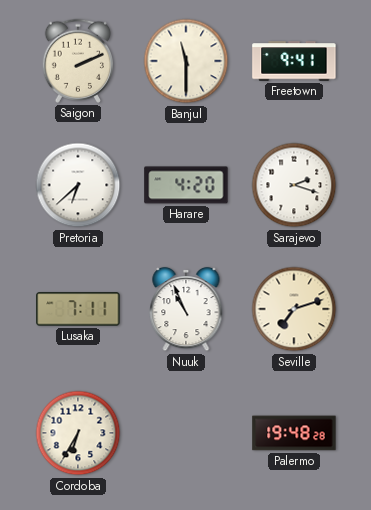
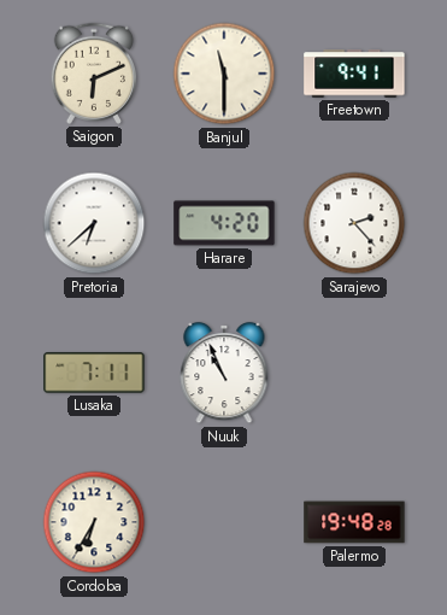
Saigon: 2:11 -> 6:11
Sarajevo: 2:18 -> 2:23
Seville: 7:12 -> none
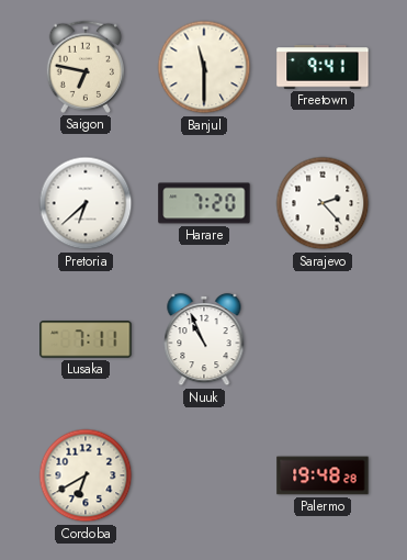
Saigon: 6:11 -> 6:47
Harare: 4:20 -> 7:20
Cordoba: 6:35 -> 6:40
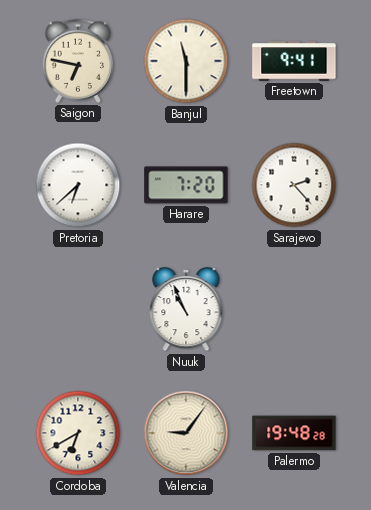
Lusaka: 7:11 -> none
Valencia: none -> 9:06
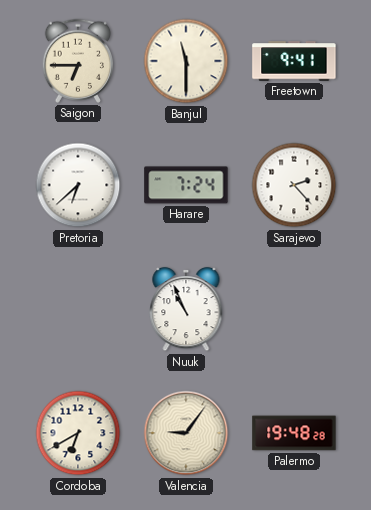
Saigon: 6:47 -> 6:45
Harare: 7:20 -> 7:24
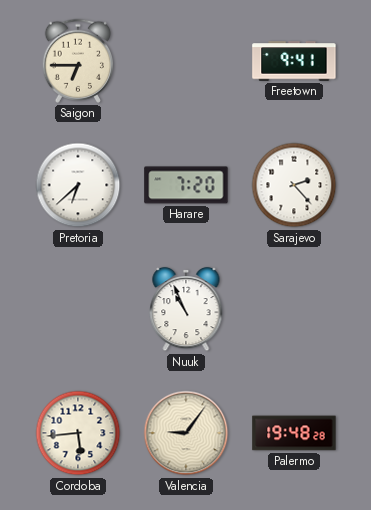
Banjul: 11:30 -> none
Harare: 7:24 -> 7:20
Cordoba: 6:40 -> 5:44
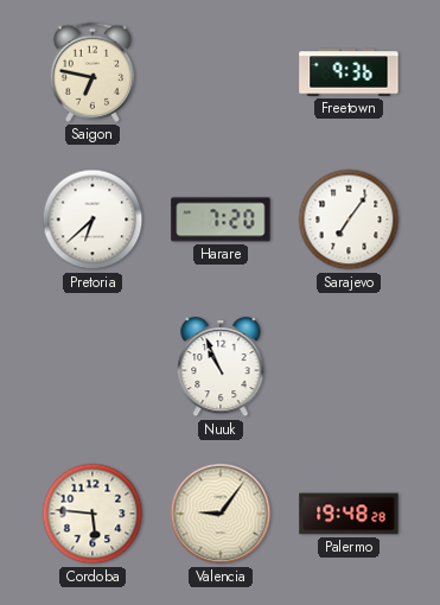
Saigon: 6:45 -> 6:47
Freetown: 9:41 -> 9:36
Sarajevo: 2:23 -> 7:06
Cordoba: 5:44 -> 5:46
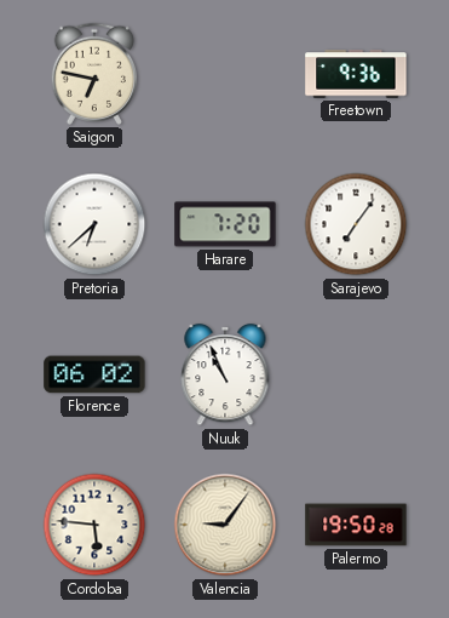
Florence: none -> 06:02
Palermo: 19:48 -> 19:50
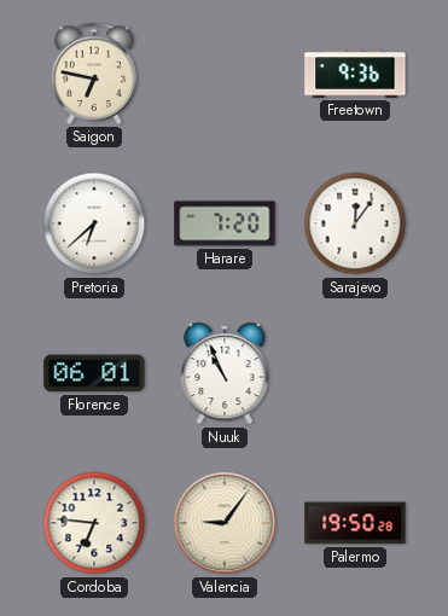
Sarajevo: 7:06 -> 12:06
Florence: 06:02 -> 06:01
Cordoba: 5:46 -> 6:46
